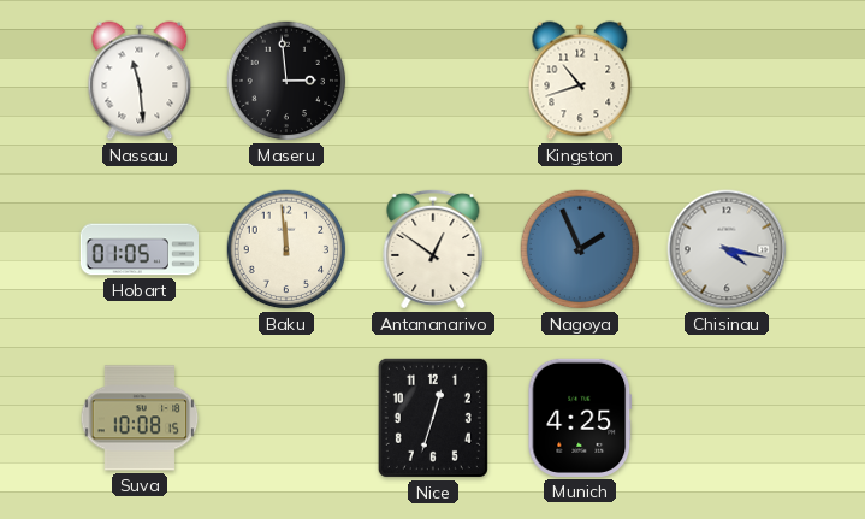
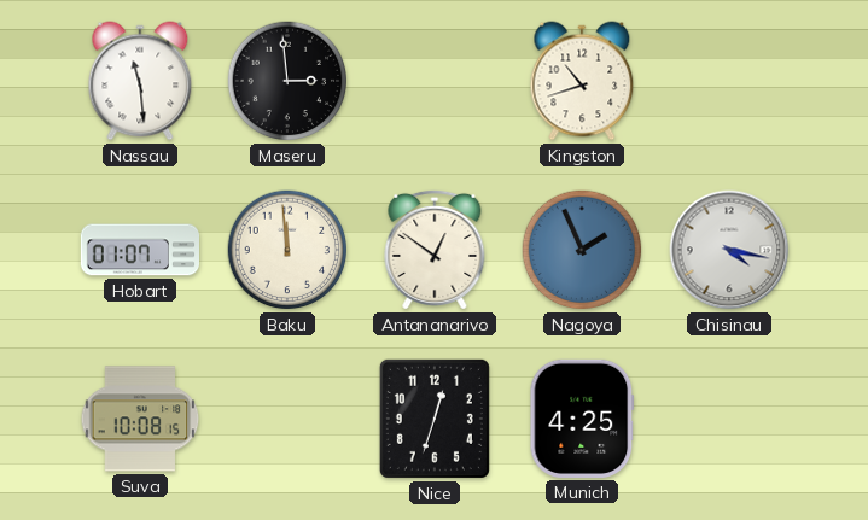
Hobart: 01:05 -> 01:07
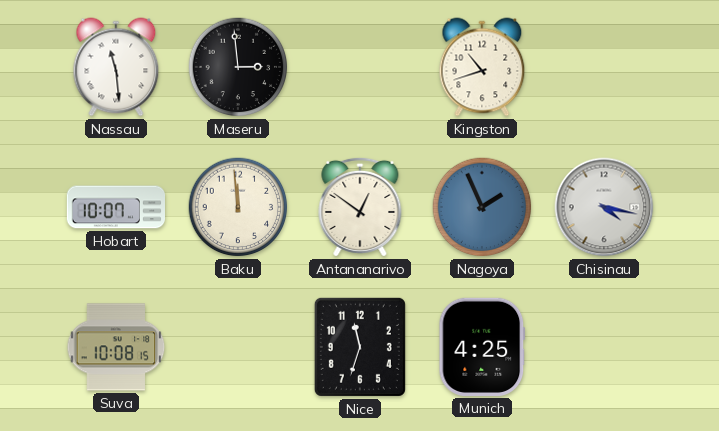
Hobart: 01:07 -> 10:07
Nice: 12:33 -> 11:33
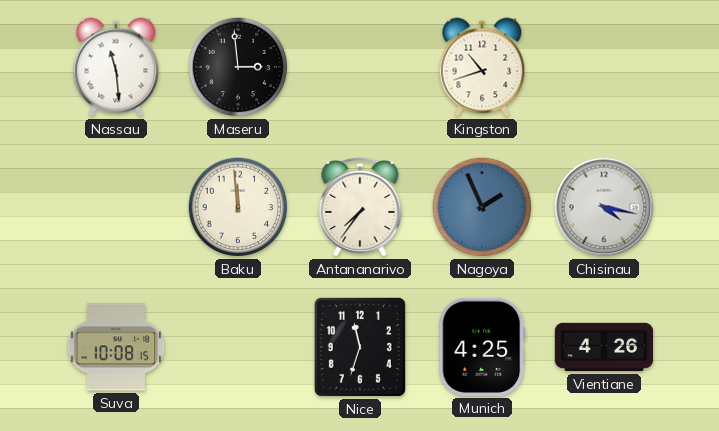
Hobart: 10:07 -> none
Antananarivo: 12:51 -> 7:36
Vientiane: none -> 4:26
